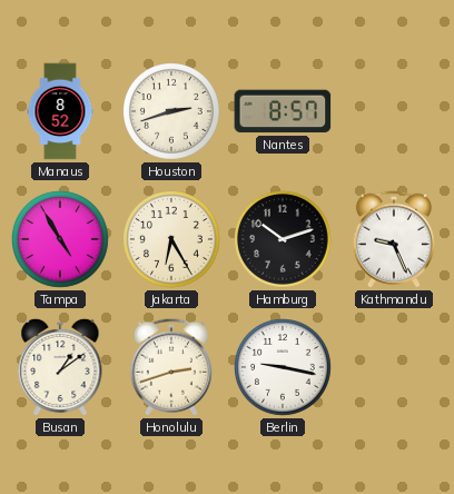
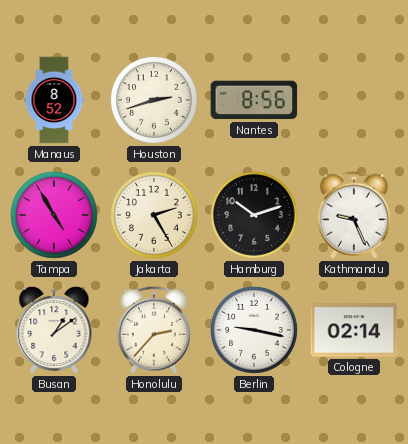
Nantes: 8:57 -> 8:56
Jakarta: 6:25 -> 2:25
Honolulu: 2:42 -> 2:37
Cologne: none -> 02:14
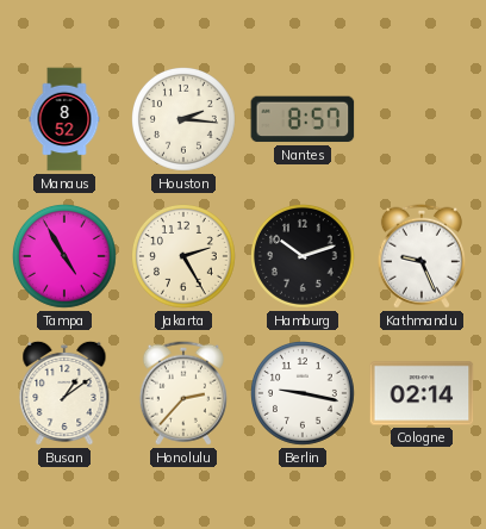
Houston: 2:42 -> 2:16
Nantes: 8:56 -> 8:57
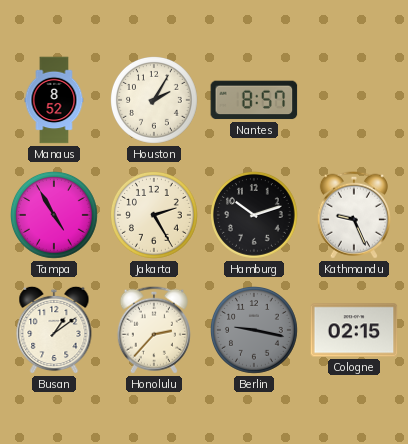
Houston: 2:16 -> 2:05
Berlin dial: white -> grey
Cologne: 02:14 -> 02:15
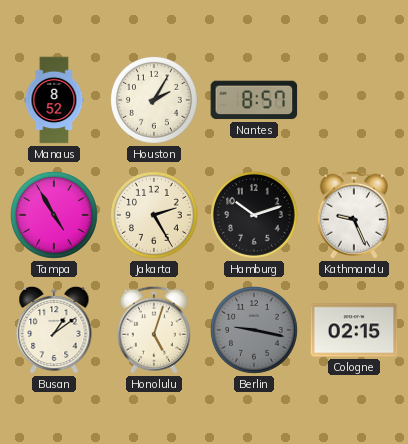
Honolulu: 2:37 -> 5:03
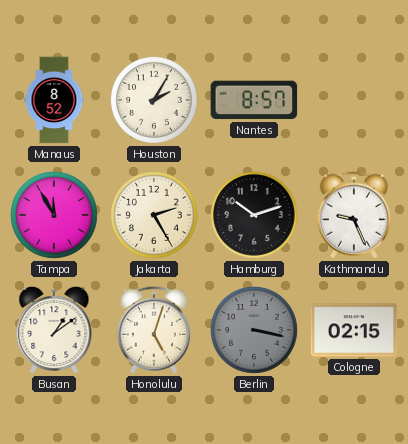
Tampa: 4:55 -> 11:55
Berlin: 9:17 -> 3:17
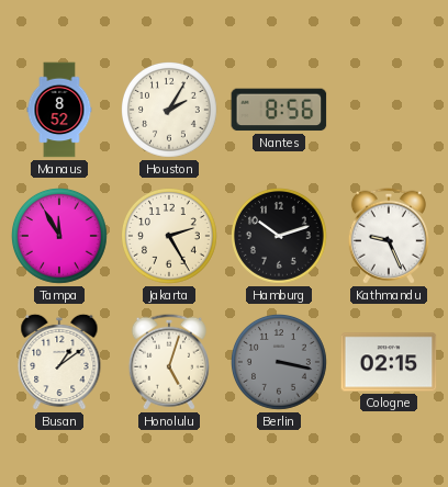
Nantes: 8:57 -> 8:56
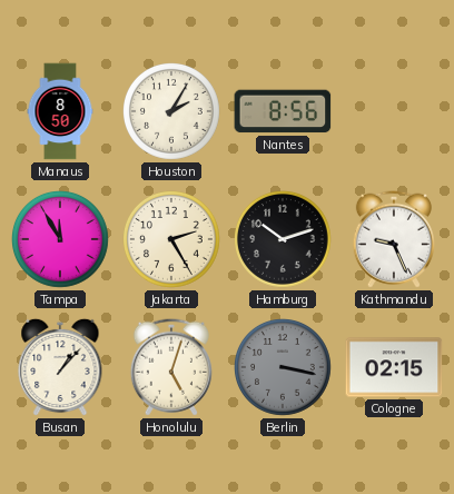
Manaus: 8:52 -> 8:50
Busan: 1:09 -> 1:07
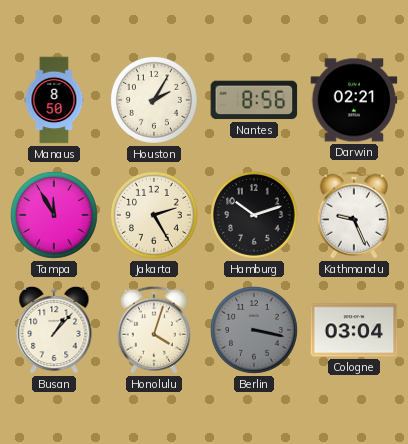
Darwin: none -> 02:21
Honolulu: 5:03 -> 4:03
Cologne: 02:15 -> 03:04
